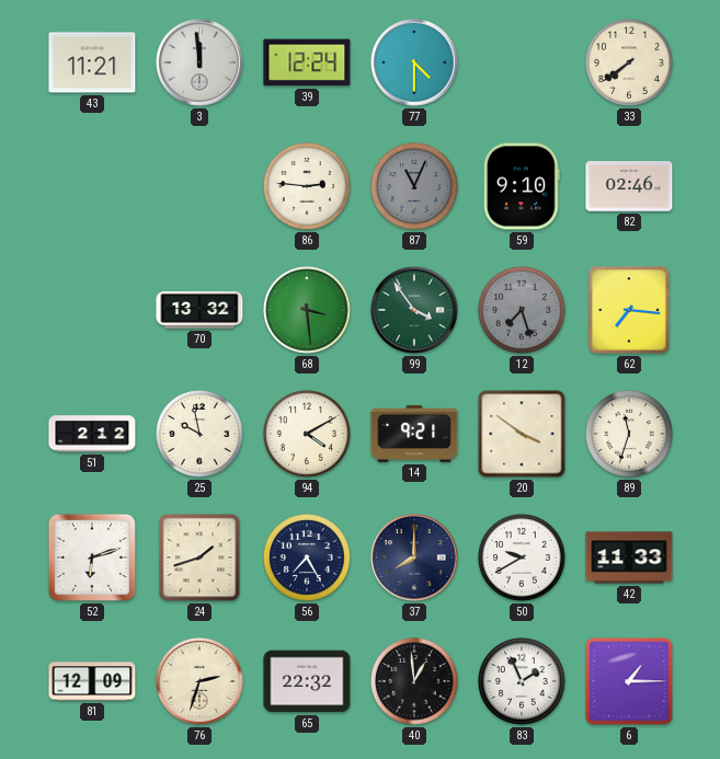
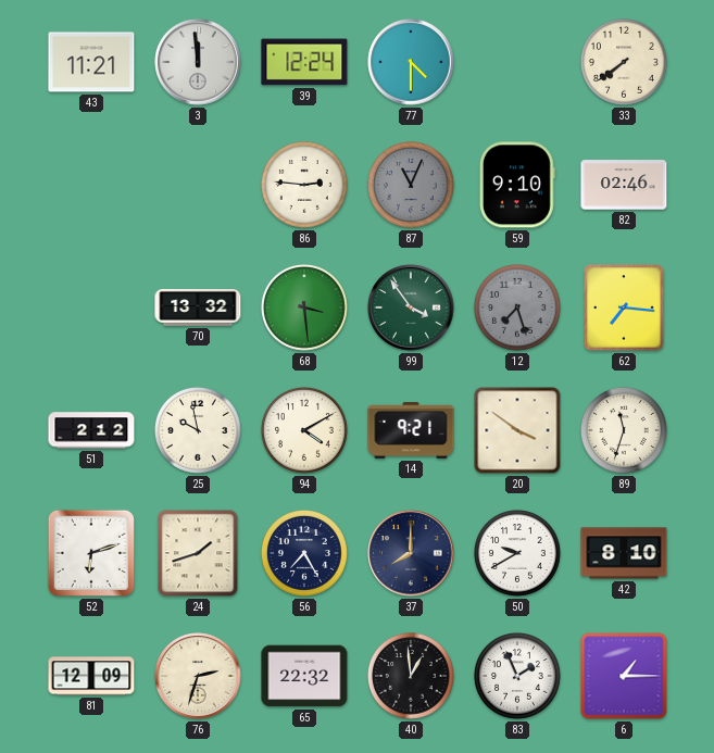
42: 11:33 -> 8:10
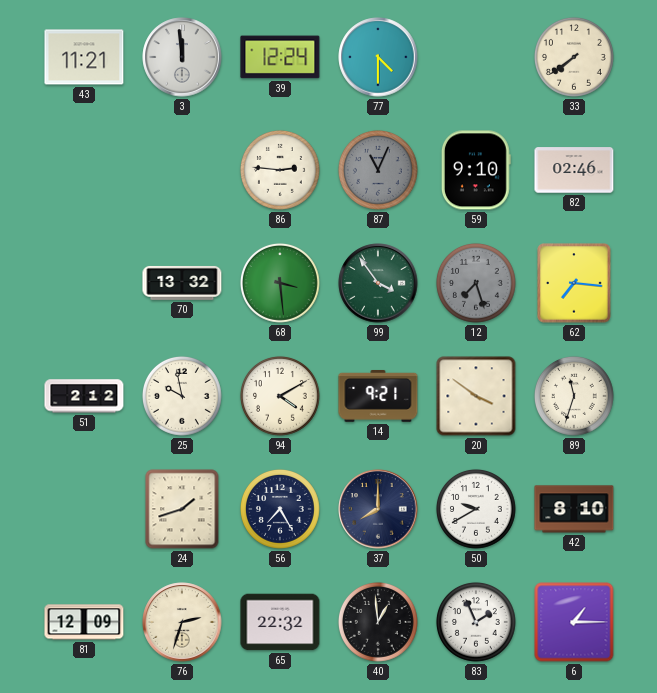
52: 6:12 -> none
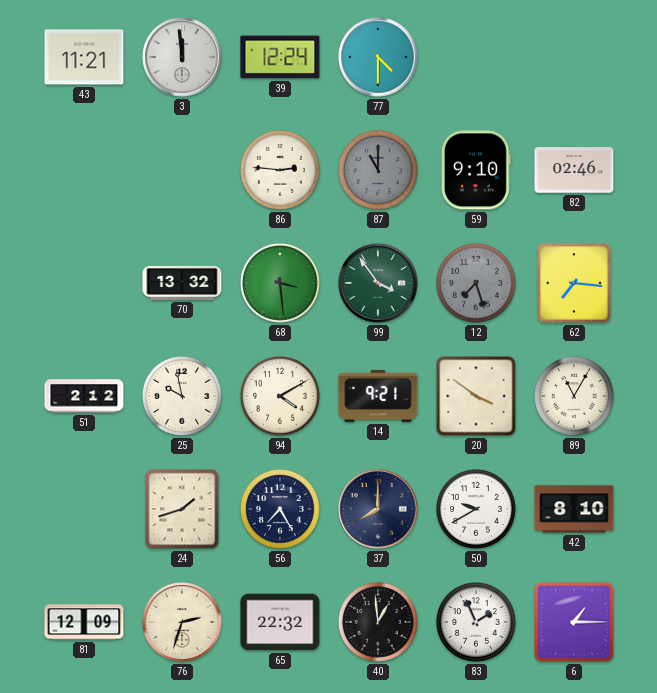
33: 7:39 -> none
87: 11:04 -> 11:00
89: 11:33 -> 11:05
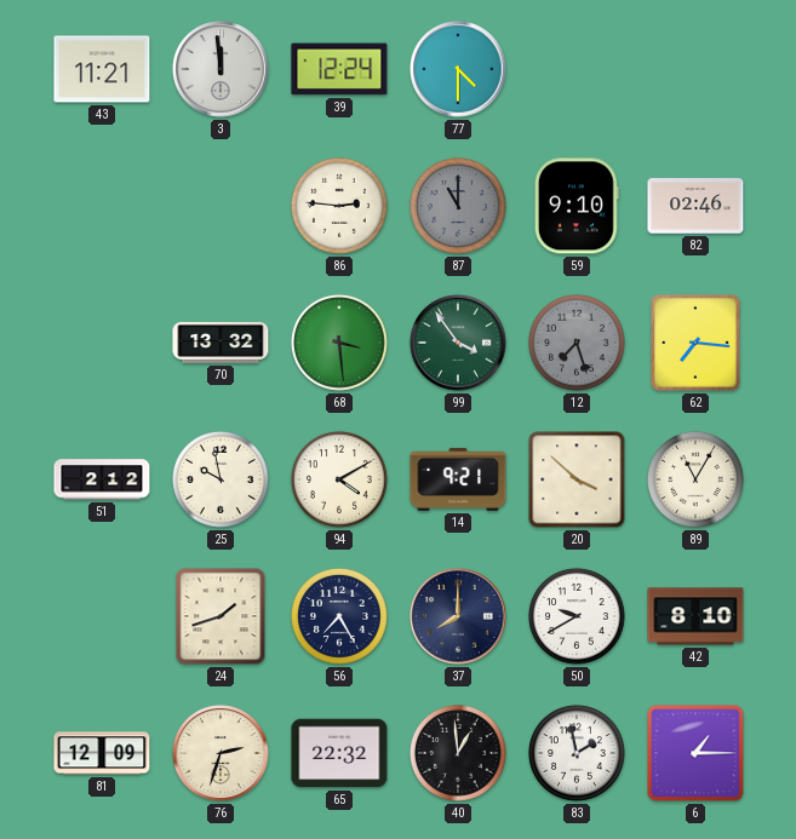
20: 3:51 -> 3:52
83: 1:56 -> 1:58
